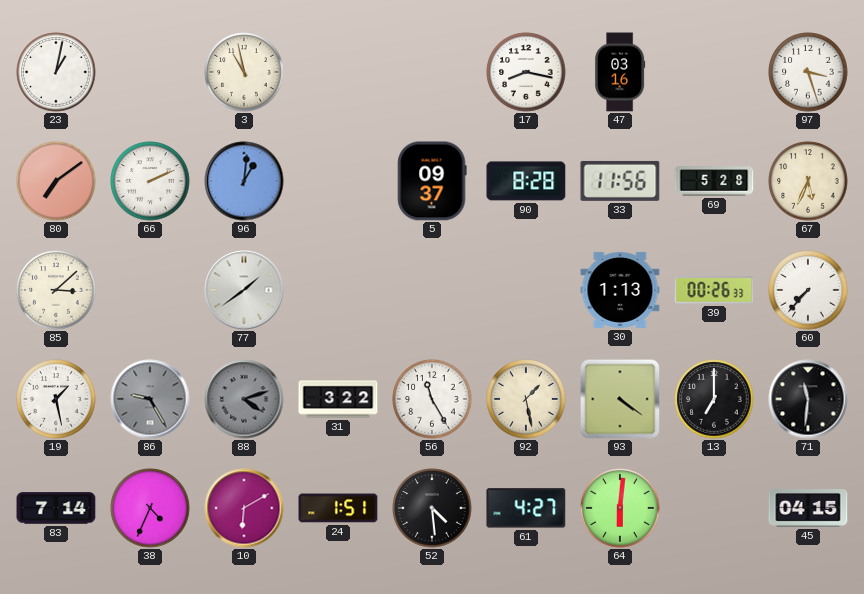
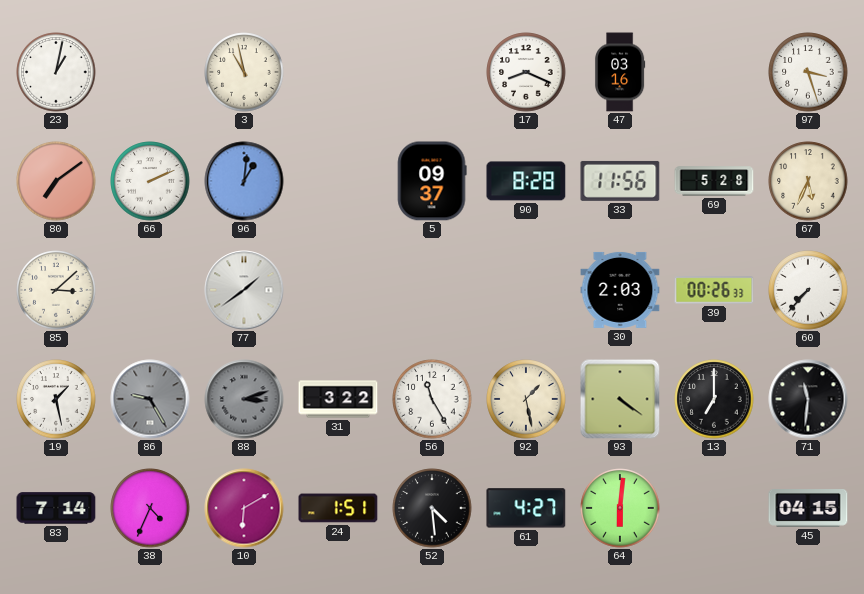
17: 8:17 -> 8:19
30: 1:13 -> 2:03
88: 4:12 -> 3:12
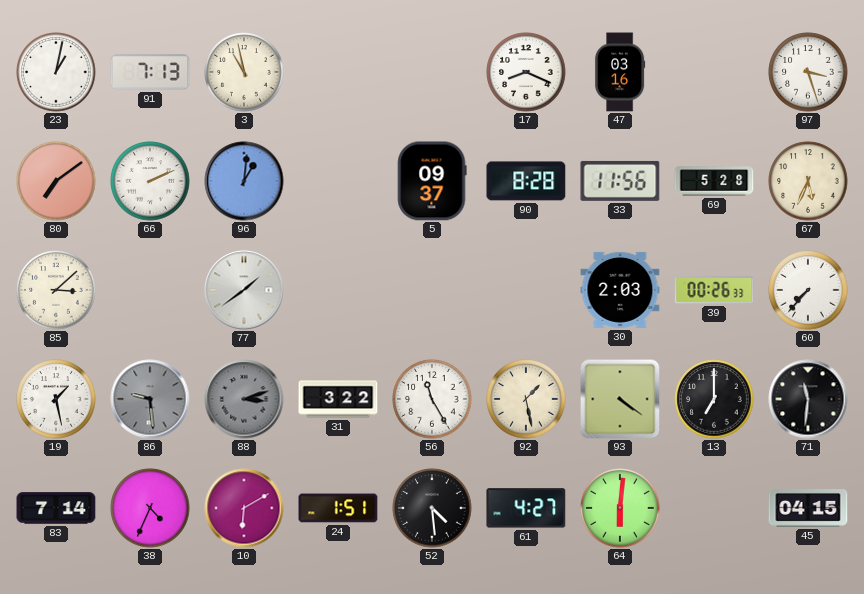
91: none -> 7:13
86: 9:25 -> 9:29
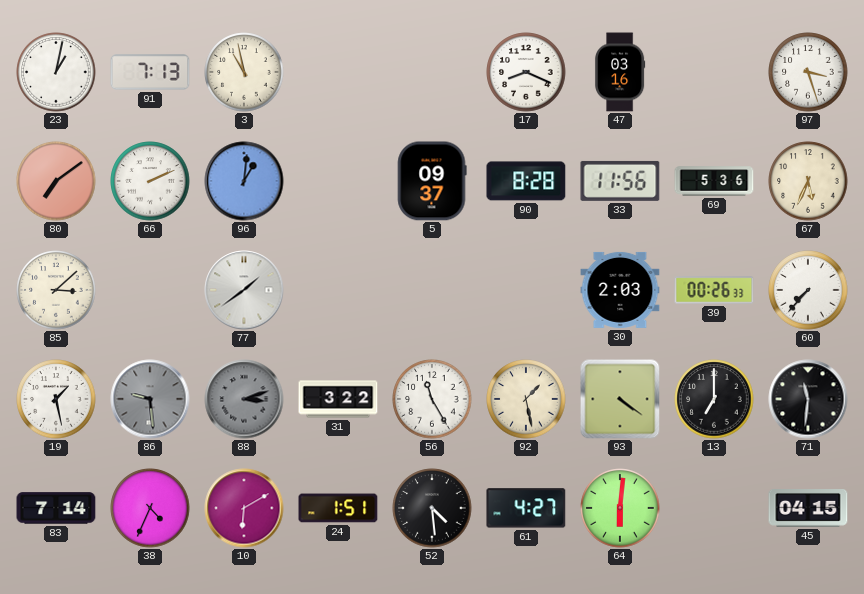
69: 5:28 -> 5:36
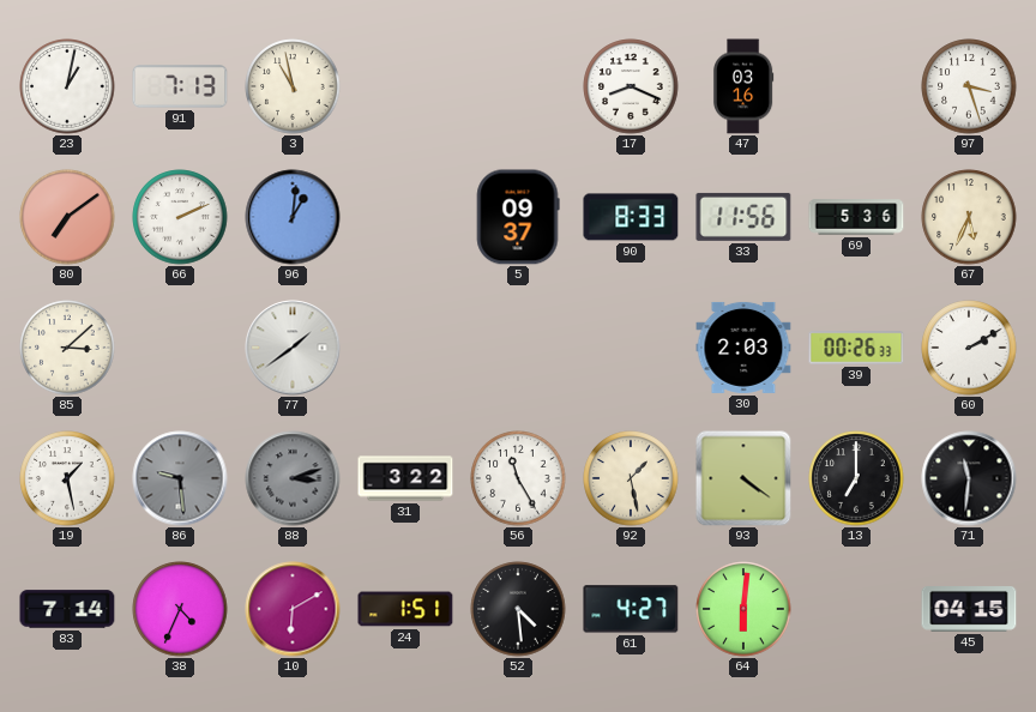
90: 8:28 -> 8:33
60: 7:37 -> 2:10
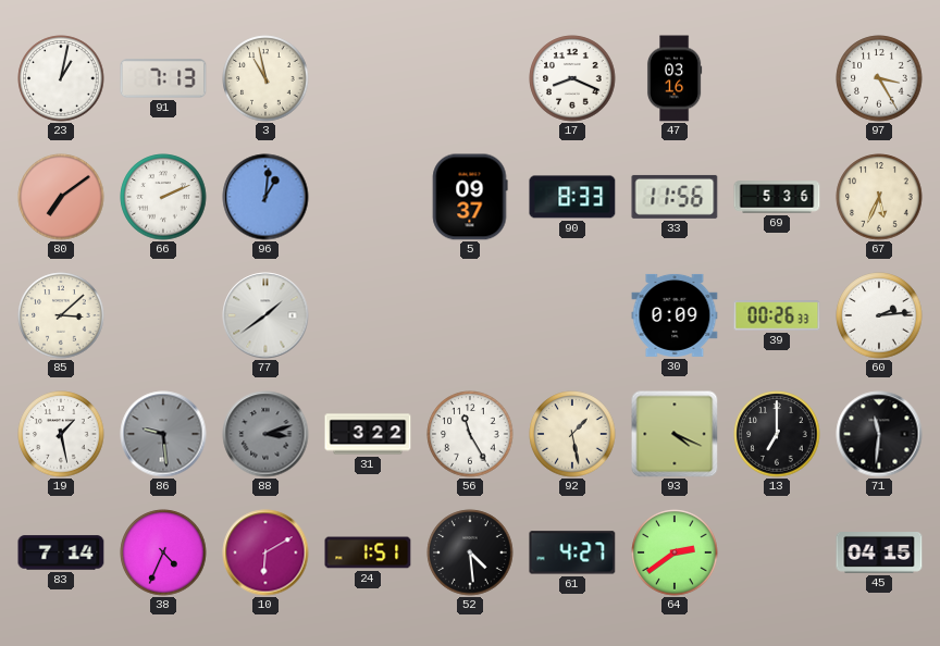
97: 3:27 -> 3:25
30: 2:03 -> 0:09
60: 2:10 -> 2:14
93: 4:21 -> 4:19
64: 6:01 -> 2:39
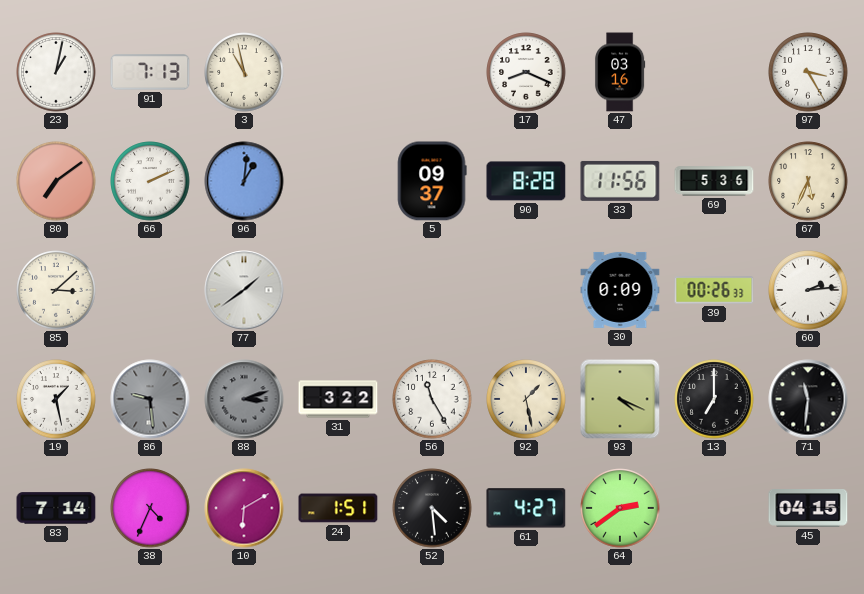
90: 8:33 -> 8:28
